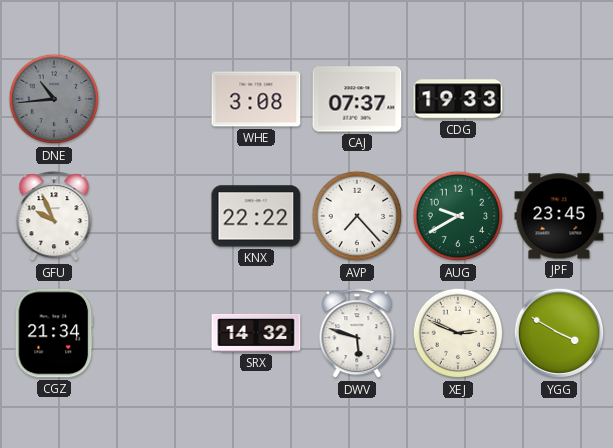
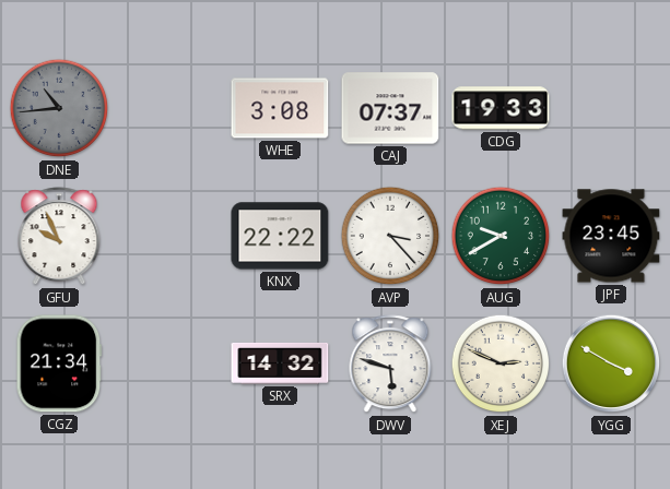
AVP: 7:23 -> 3:23
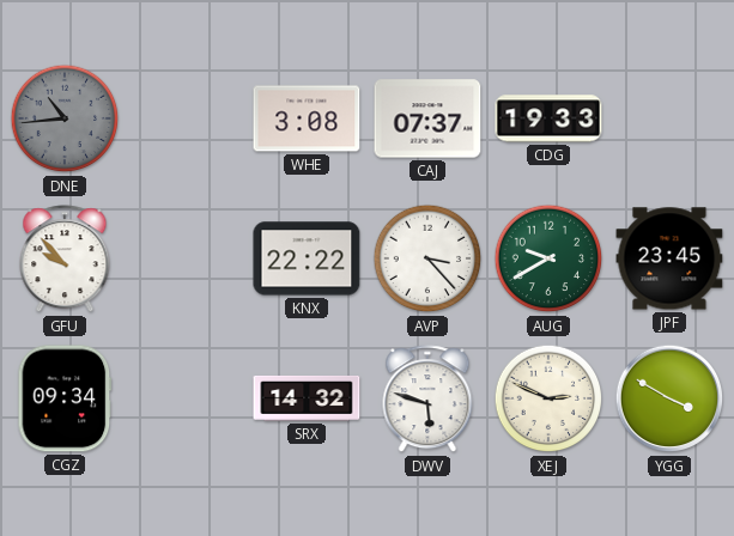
GFU: 9:56 -> 9:53
CGZ: 21:34 -> 09:34
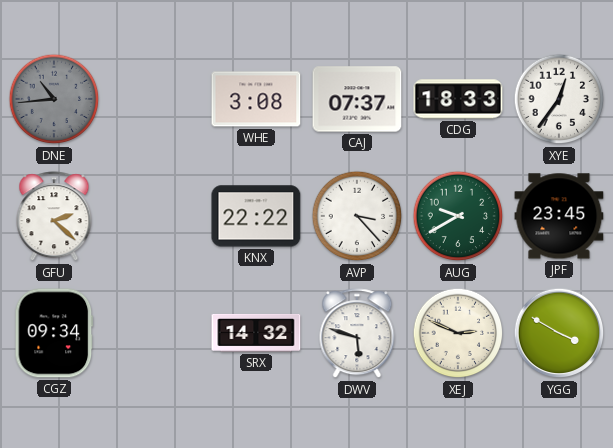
CDG: 19:33 -> 18:33
XYE: none -> 12:36
GFU: 9:53 -> 2:22
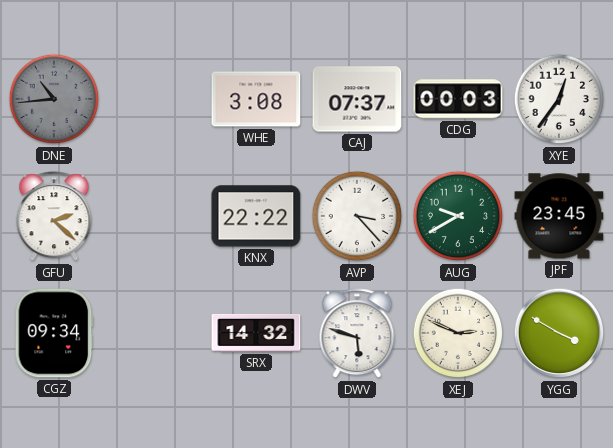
CDG: 18:33 -> 00:03
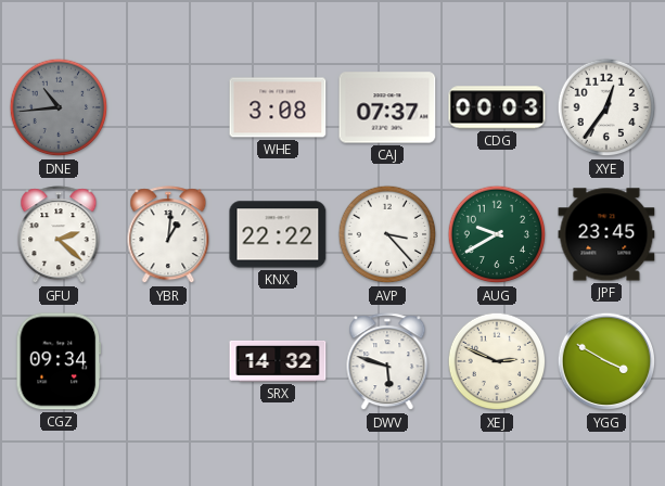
YBR: none -> 1:01
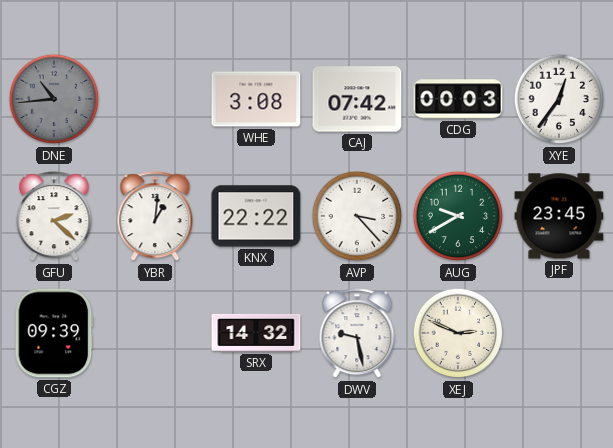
CAJ: 07:37 -> 07:42
CGZ: 09:34 -> 09:39
DWV: 5:48 -> 9:28
YGG: 3:50 -> none
